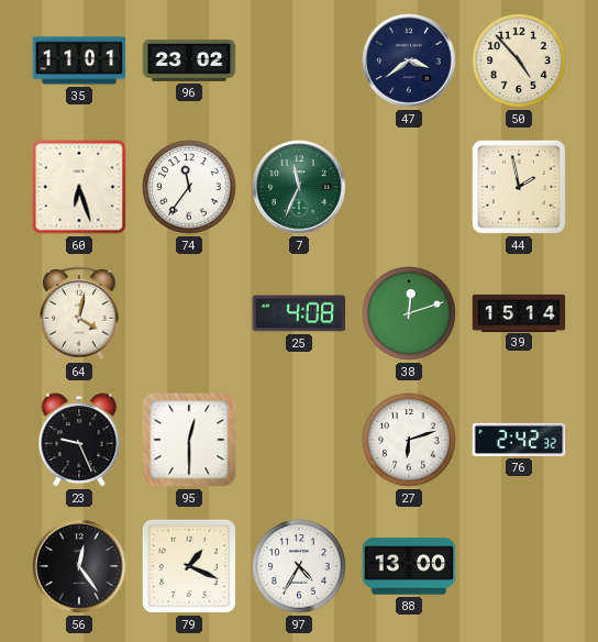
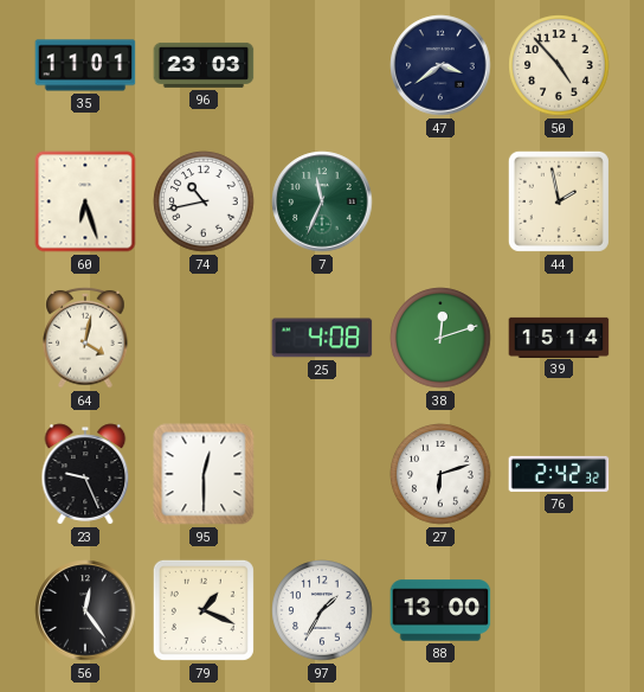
96: 23:02 -> 23:03
74: 11:36 -> 10:43
97: 4:35 -> 1:35
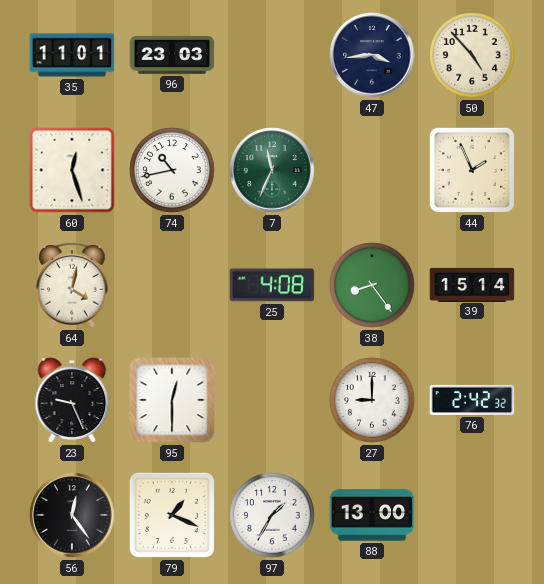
47: 3:39 -> 3:44
60: 6:27 -> 12:27
44: 1:58 -> 1:56
38: 12:12 -> 8:24
27: 6:12 -> 9:00
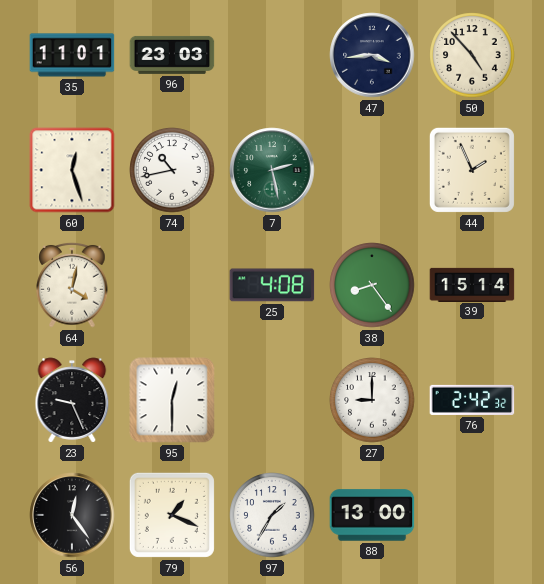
7: 11:34 -> 2:28
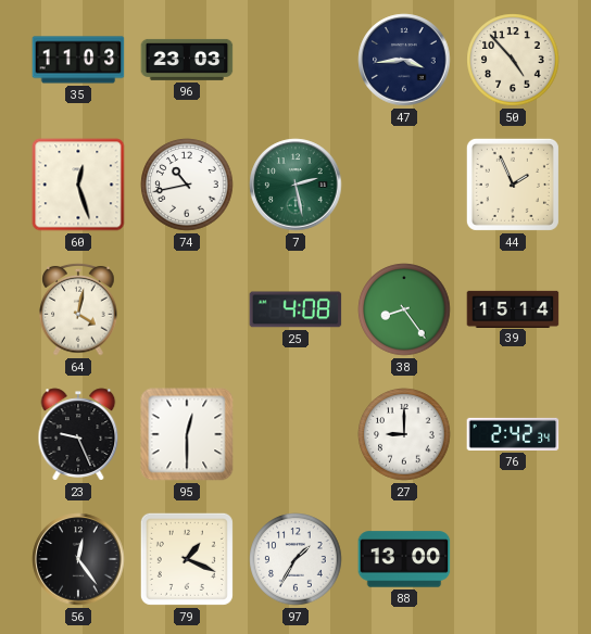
35: 11:01 -> 11:03
76: 2:42:32 -> 2:42:34
